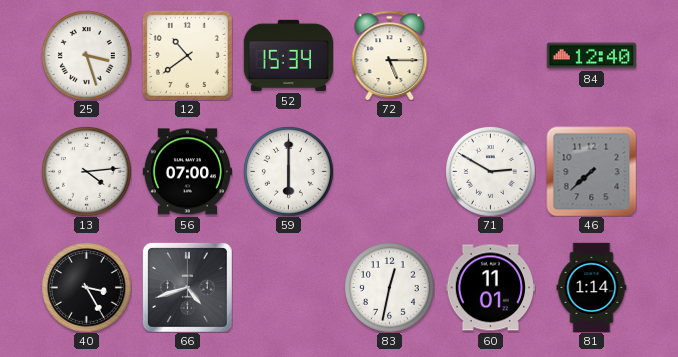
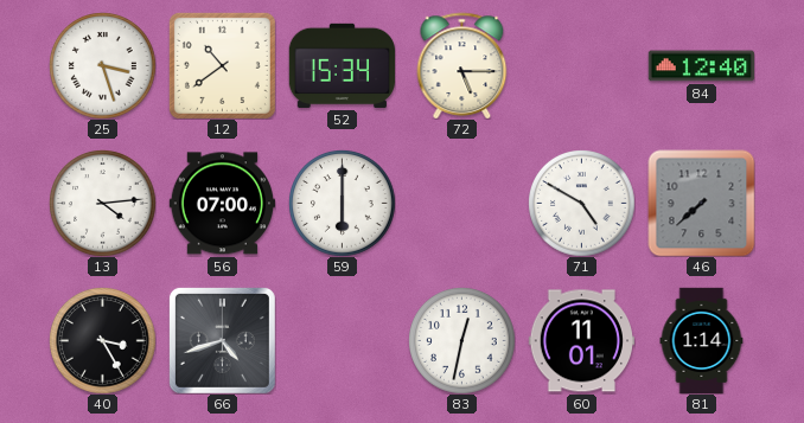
71: 2:50 -> 4:50
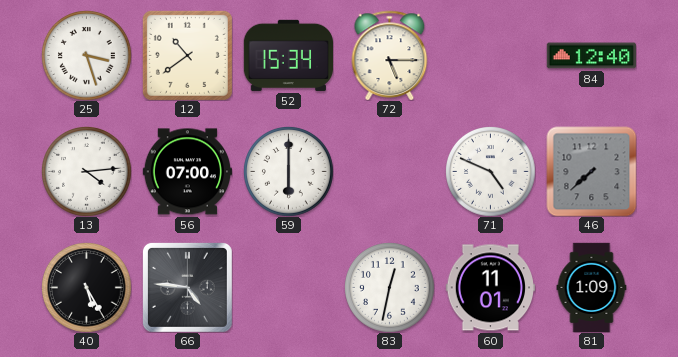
71: 4:50 -> 4:49
40: 3:25 -> 5:25
66: 4:42 -> 4:46
81: 1:14 -> 1:09
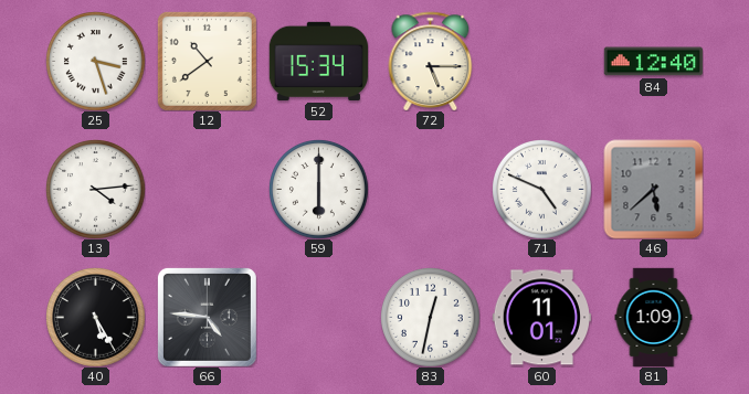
56: 07:00 -> none
46: 7:38 -> 5:38
